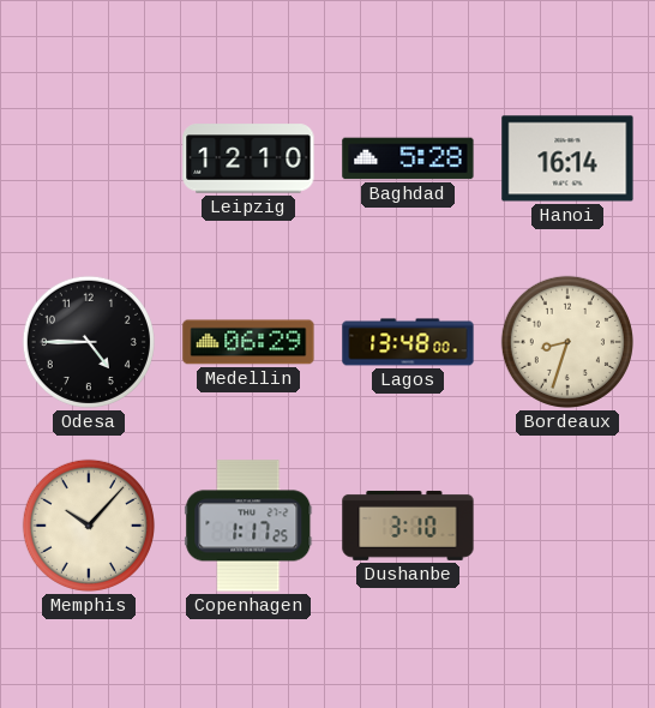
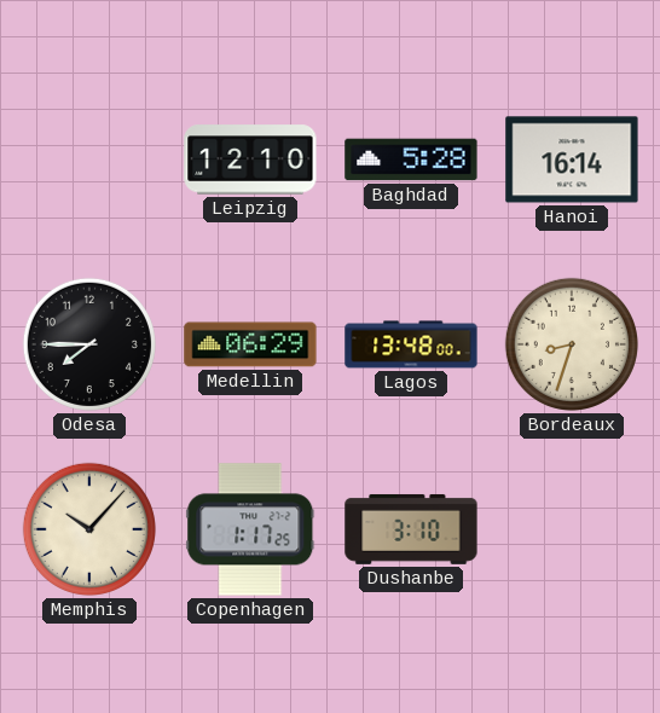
Odesa: 4:45 -> 7:45
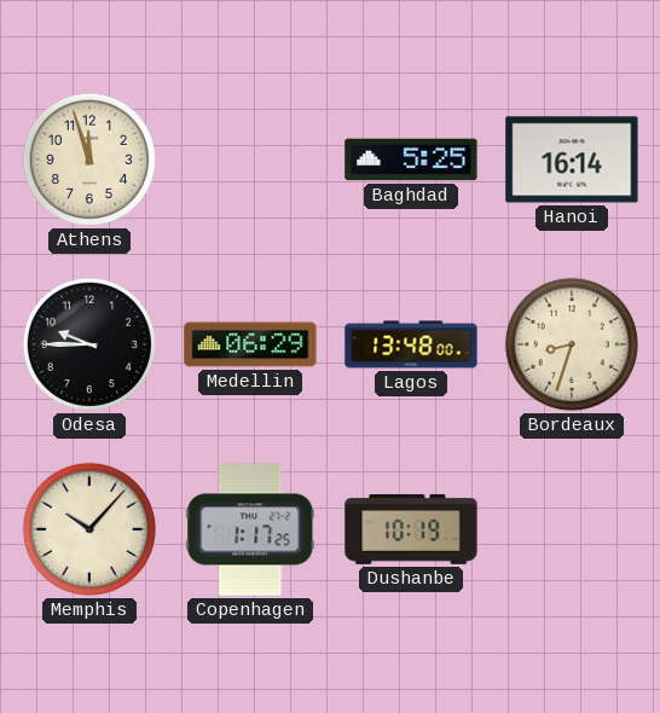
Athens: none -> 11:57
Leipzig: 12:10 -> none
Baghdad: 5:28 -> 5:25
Odesa: 7:45 -> 9:45
Dushanbe: 3:10 -> 10:19
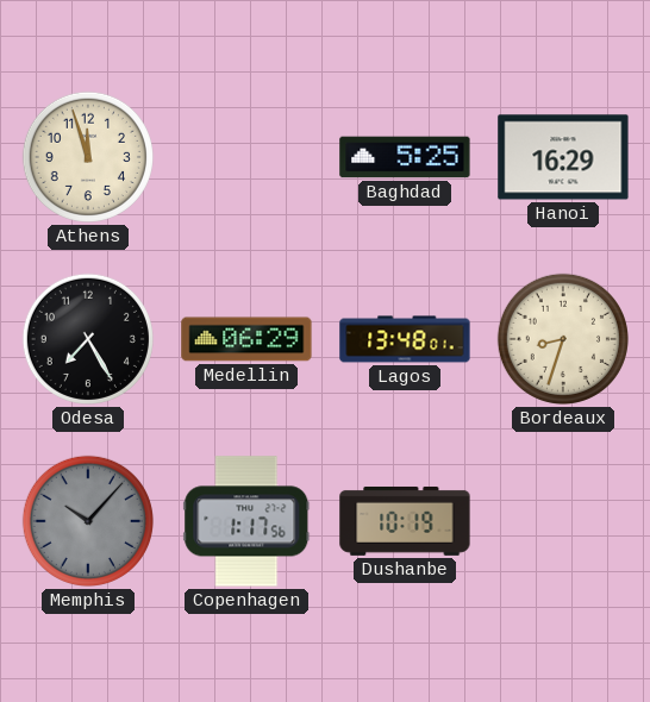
Hanoi: 16:14 -> 16:29
Odesa: 9:45 -> 7:25
Lagos: 13:48:00 -> 13:48:01
Memphis dial: cream -> grey
Copenhagen: 1:17:25 -> 1:17:56
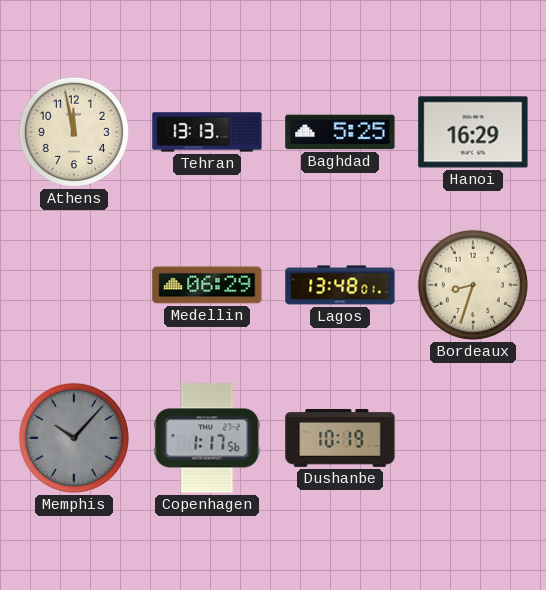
Athens: 11:57 -> 11:58
Tehran: none -> 13:13
Odesa: 7:25 -> none
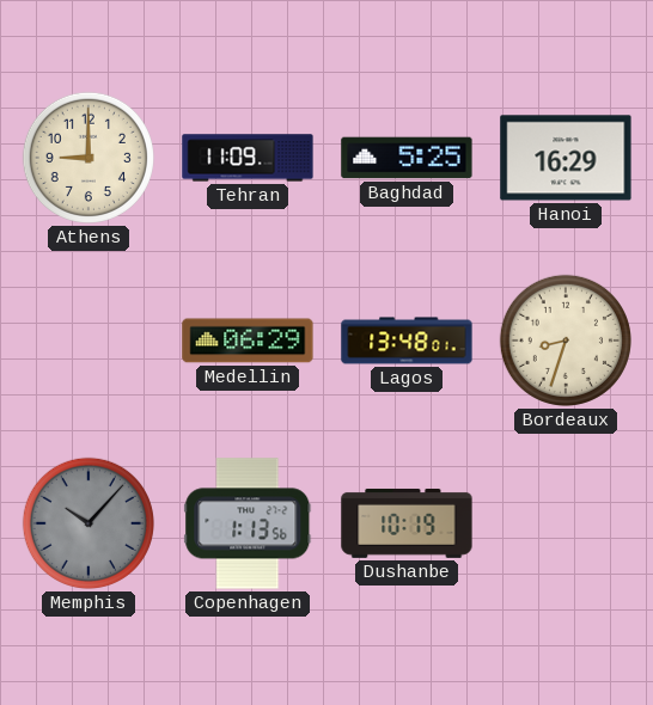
Athens: 11:58 -> 9:00
Tehran: 13:13 -> 11:09
Copenhagen: 1:17 -> 1:13
